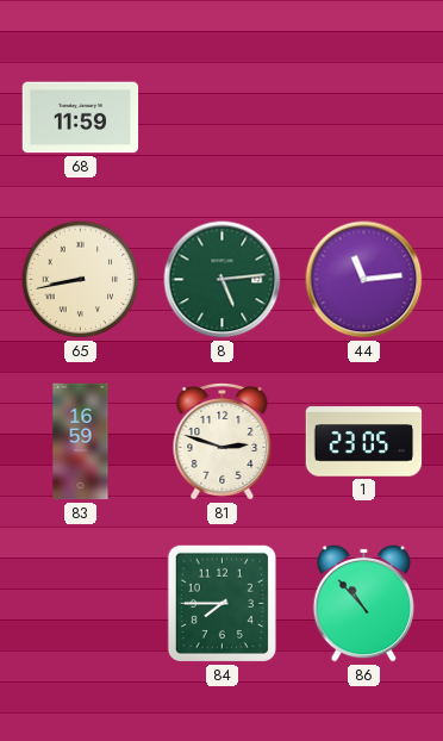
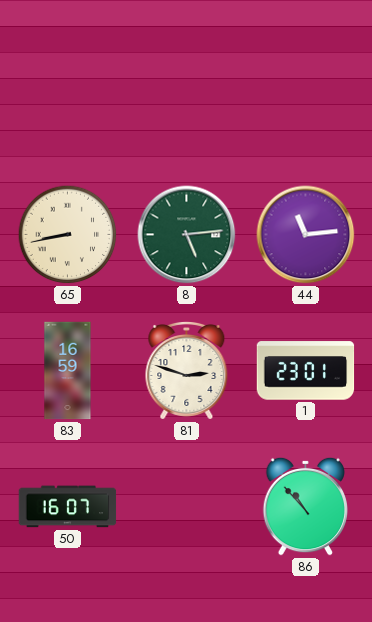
68: 11:59 -> none
1: 23:05 -> 23:01
50: none -> 16:07
84: 7:45 -> none
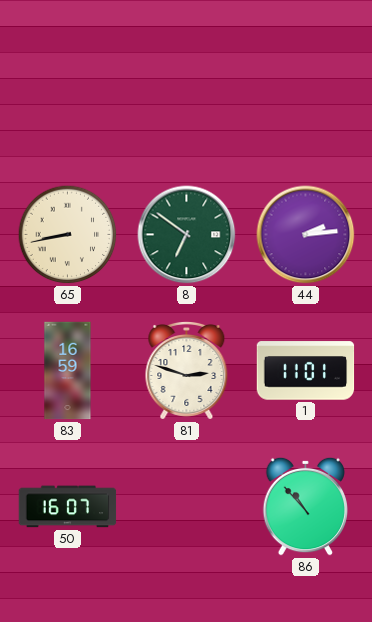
8: 5:14 -> 6:51
44: 11:14 -> 2:14
1: 23:01 -> 11:01
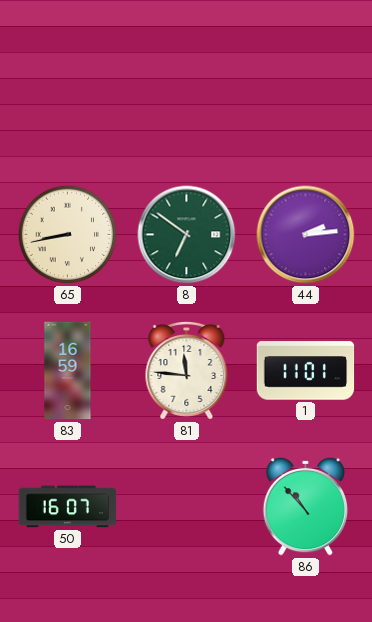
81: 2:48 -> 11:46
